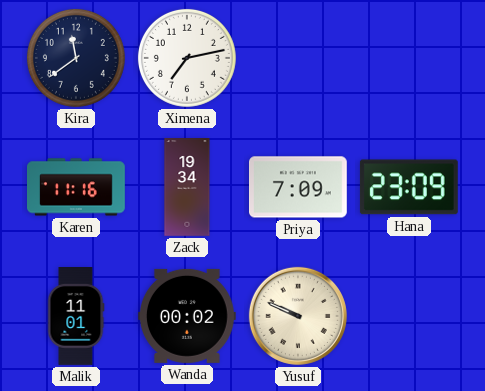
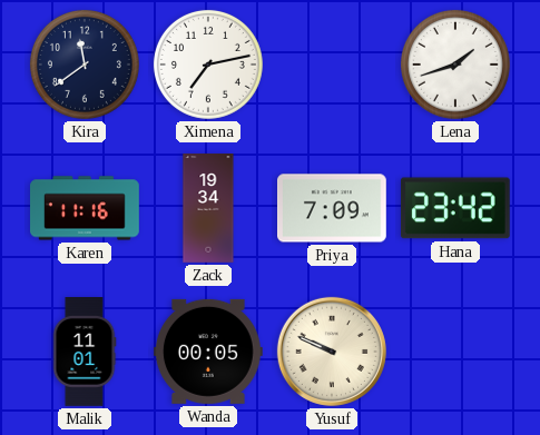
Lena: none -> 1:42
Hana: 23:09 -> 23:42
Wanda: 00:02 -> 00:05
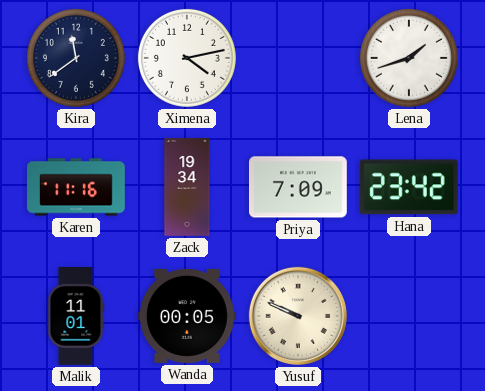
Ximena: 7:13 -> 4:13
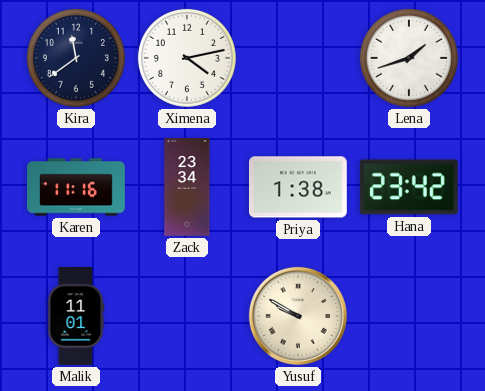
Zack: 19:34 -> 23:34
Priya: 7:09 -> 1:38
Wanda: 00:05 -> none
Yusuf: 9:49 -> 9:50
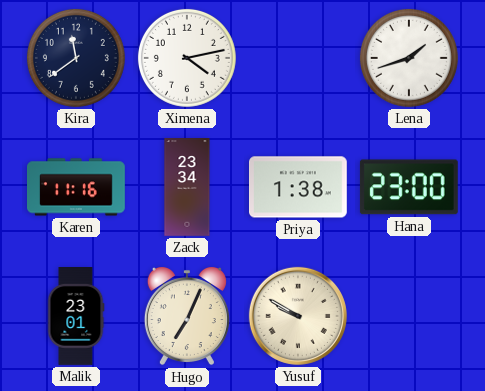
Hana: 23:42 -> 23:00
Malik: 11:01 -> 23:01
Hugo: none -> 7:04
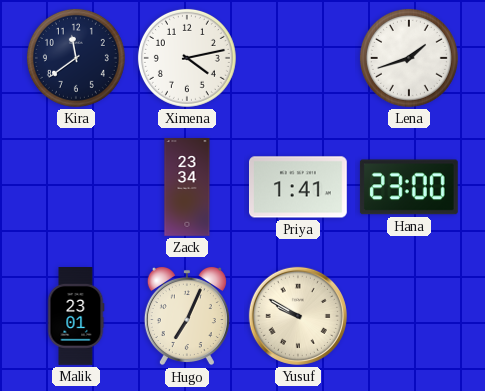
Karen: 11:16 -> none
Priya: 1:38 -> 1:41
